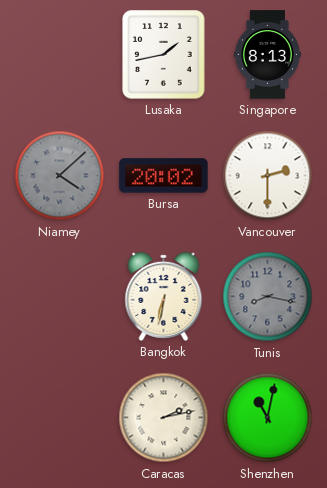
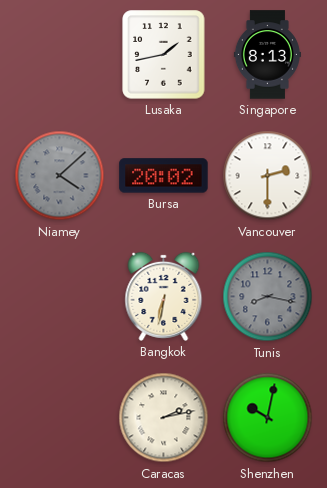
Shenzhen: 11:02 -> 10:02
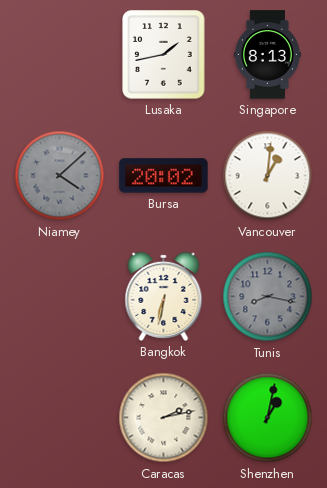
Vancouver: 2:30 -> 1:01
Shenzhen: 10:02 -> 1:02
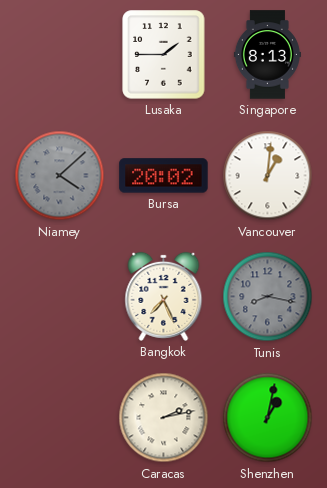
Lusaka: 1:43 -> 1:45
Bangkok: 6:32 -> 7:26
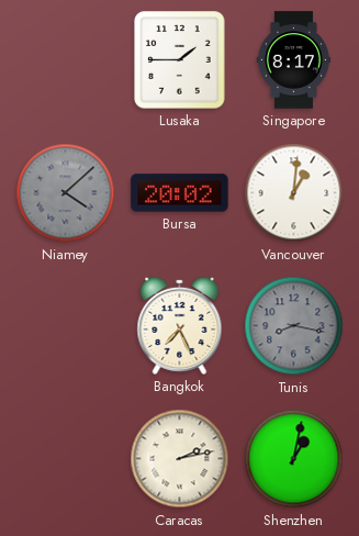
Singapore: 8:13 -> 8:17
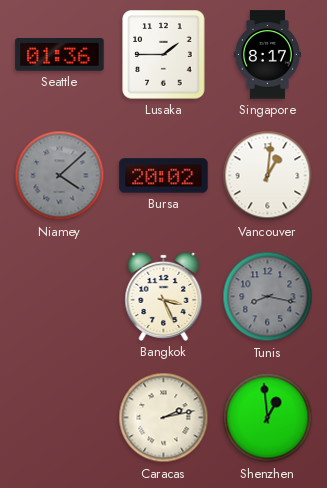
Seattle: none -> 01:36
Bangkok: 7:26 -> 3:26
Shenzhen: 1:02 -> 12:59
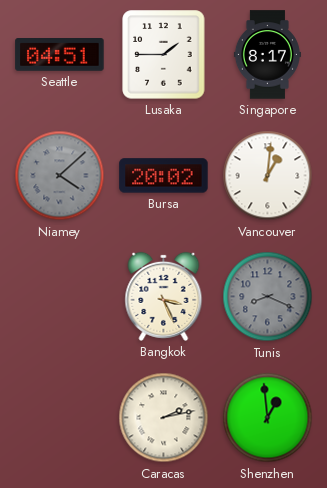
Seattle: 01:36 -> 04:51
Tunis: 8:17 -> 8:19
